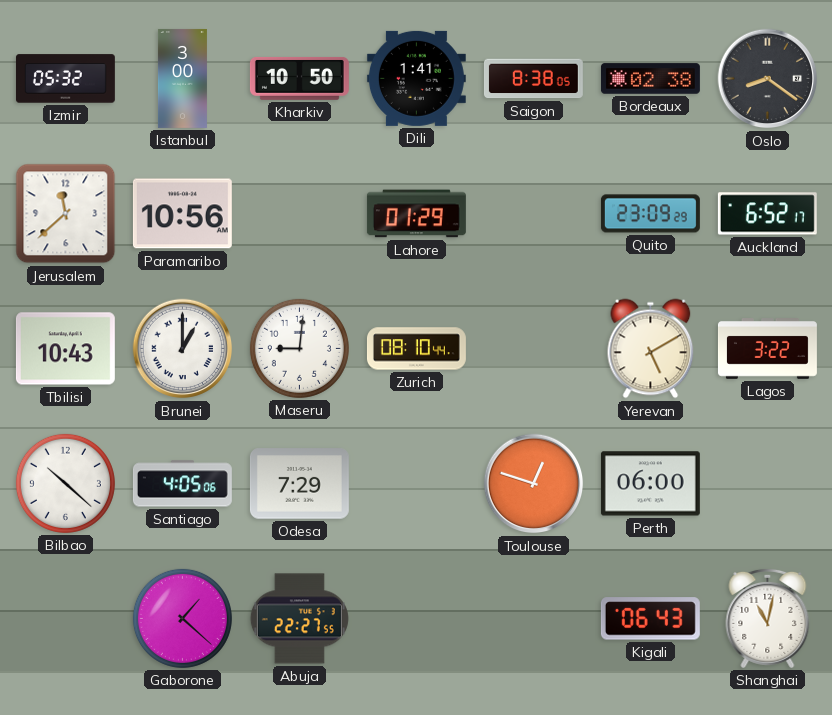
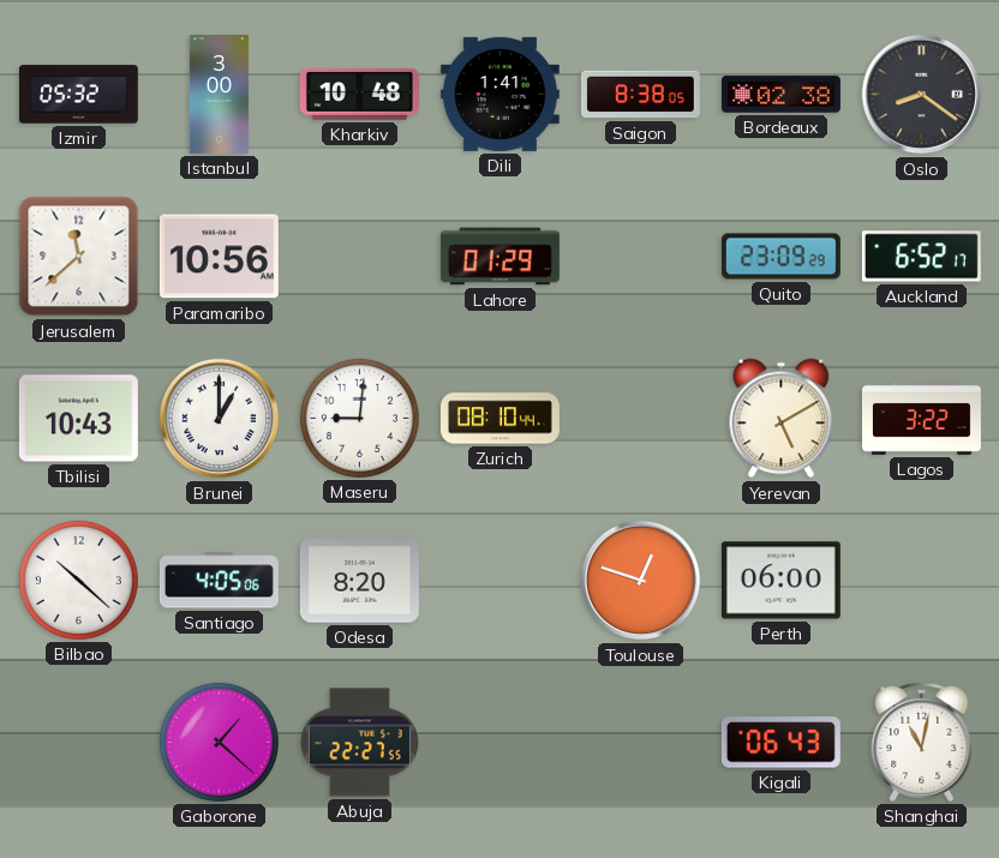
Kharkiv: 10:50 -> 10:48
Odesa: 7:29 -> 8:20
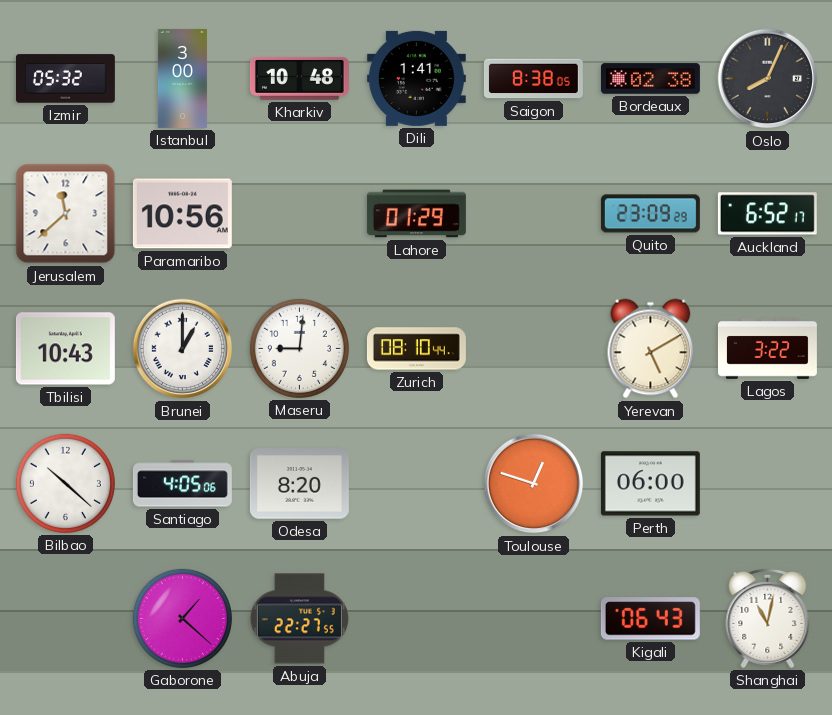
Oslo: 8:21 -> 8:04
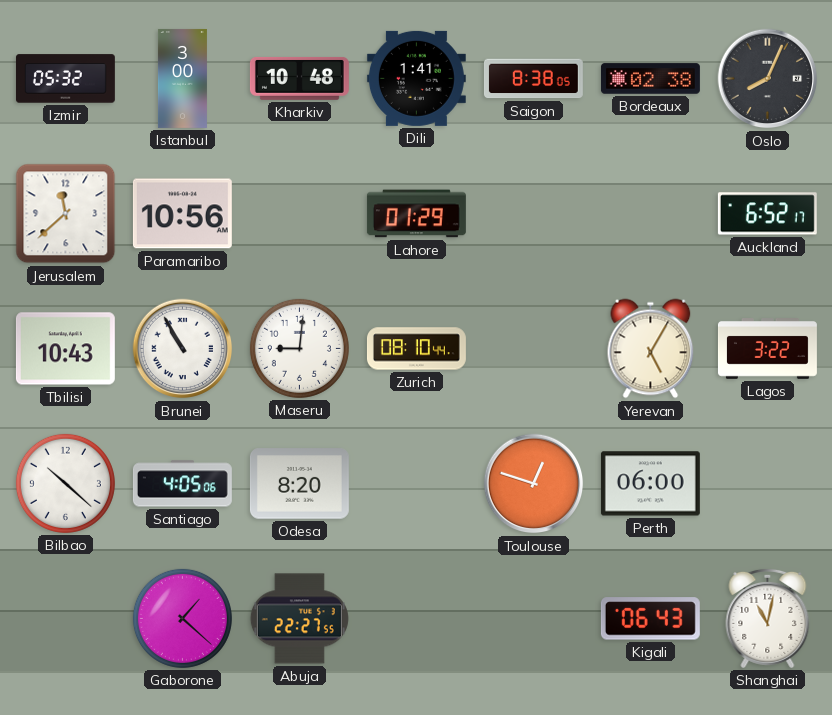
Quito: 23:09 -> none
Brunei: 1:00 -> 10:55
Yerevan: 5:10 -> 5:05
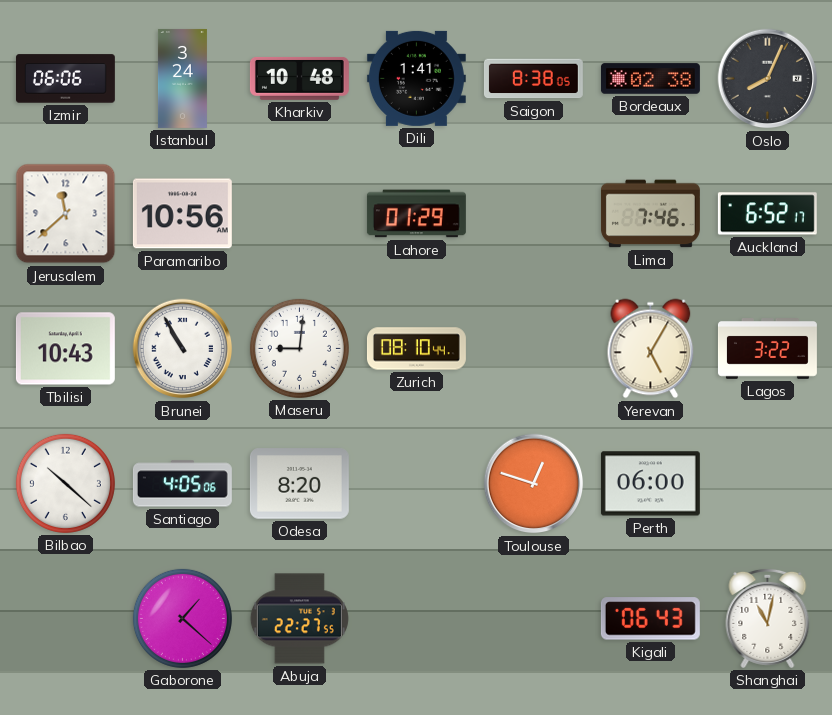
Izmir: 05:32 -> 06:06
Istanbul: 3:00 -> 3:24
Lima: none -> 7:46
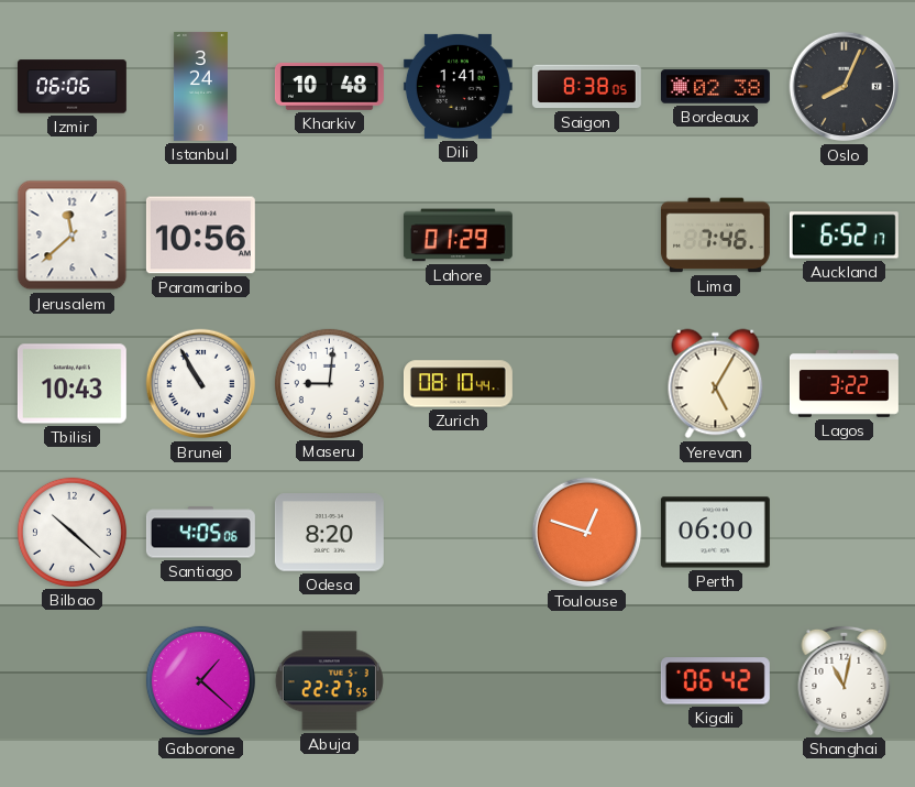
Kigali: 06:43 -> 06:42
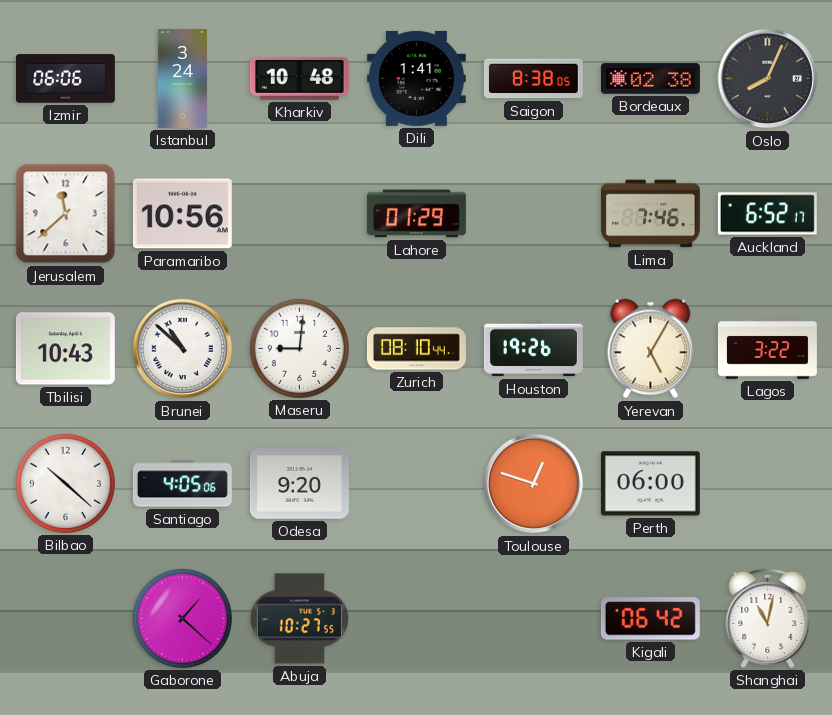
Brunei: 10:55 -> 10:52
Houston: none -> 19:26
Odesa: 8:20 -> 9:20
Abuja: 22:27 -> 10:27
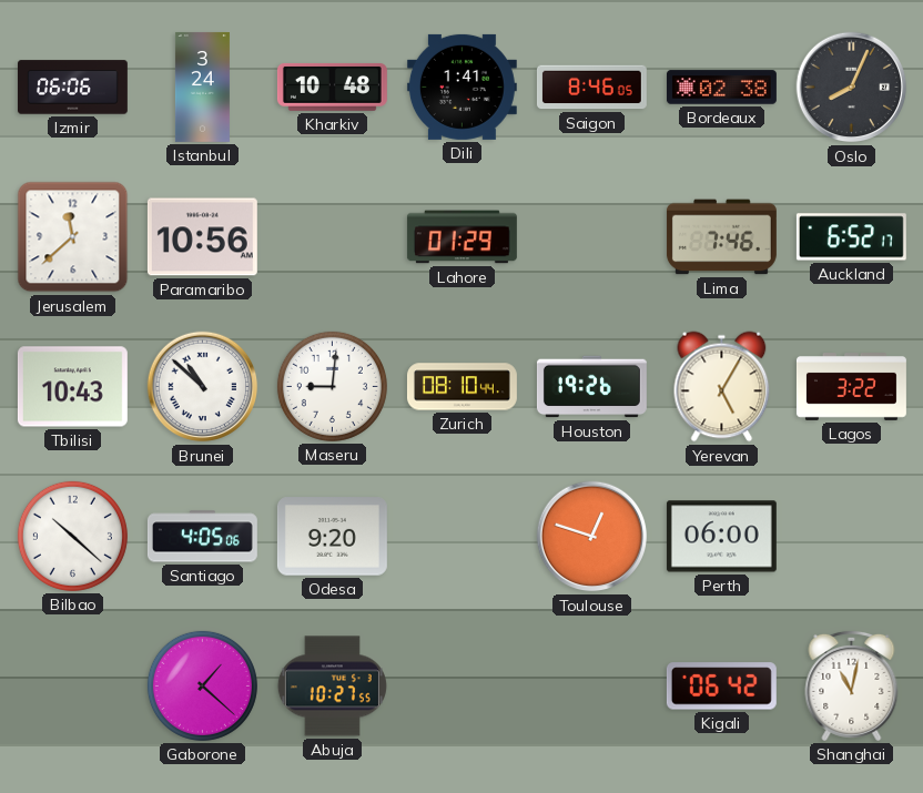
Saigon: 8:38 -> 8:46
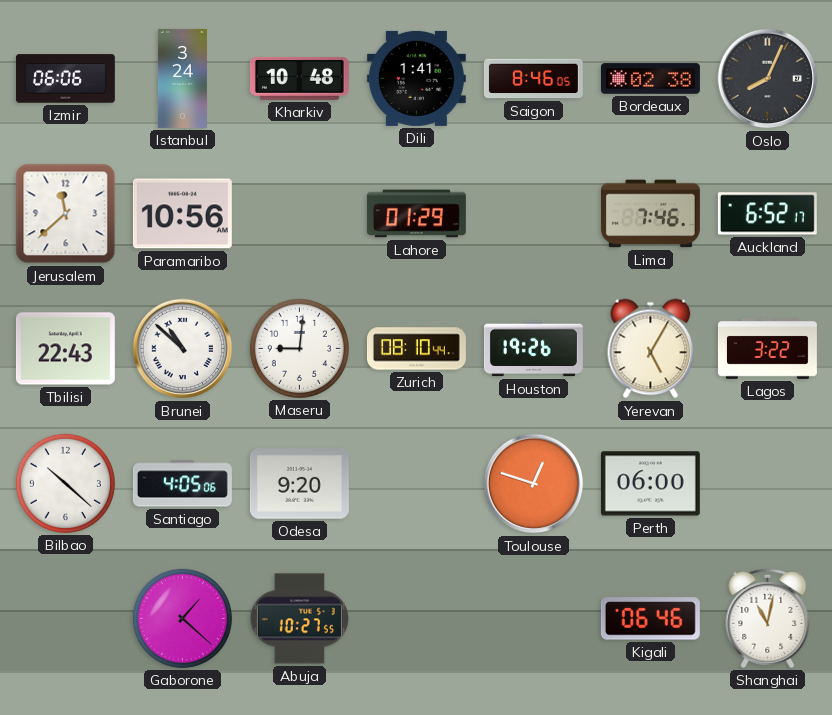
Tbilisi: 10:43 -> 22:43
Kigali: 06:42 -> 06:46
